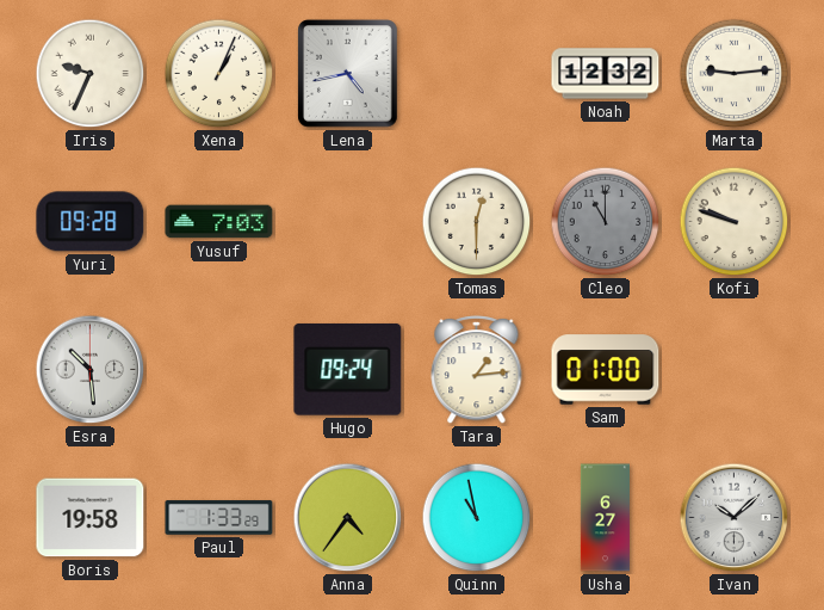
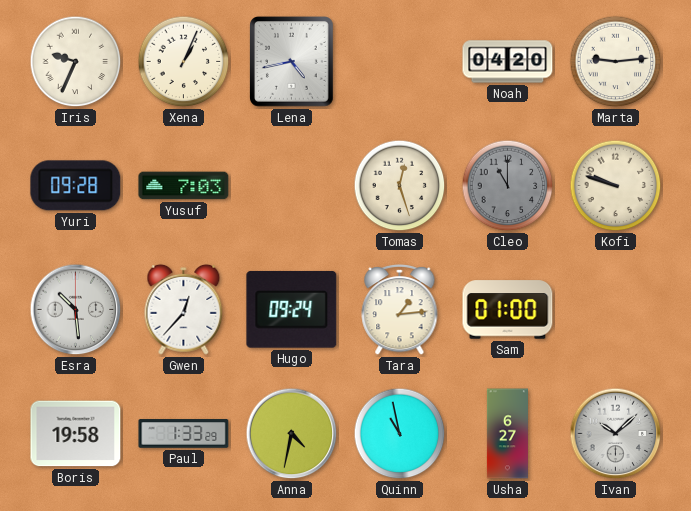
Noah: 12:32 -> 04:20
Tomas: 12:30 -> 12:27
Gwen: none -> 12:37
Anna: 4:36 -> 4:32
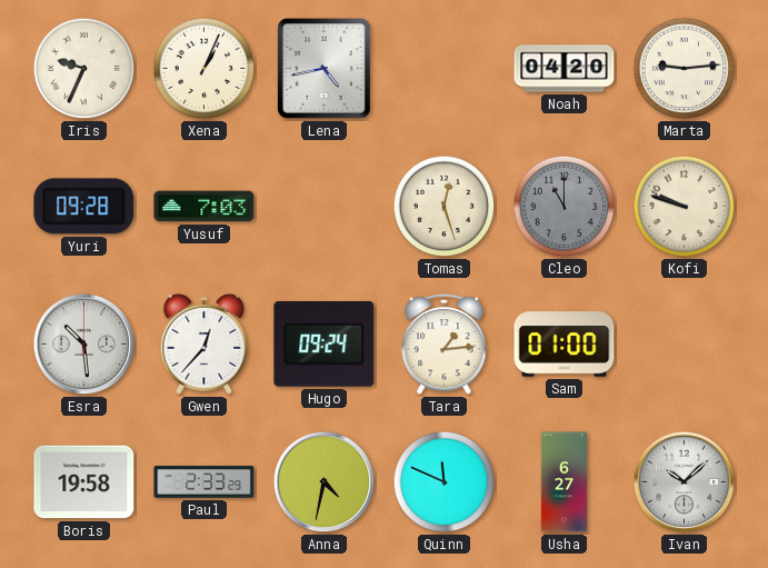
Paul: 1:33 -> 2:33
Quinn: 10:58 -> 11:49
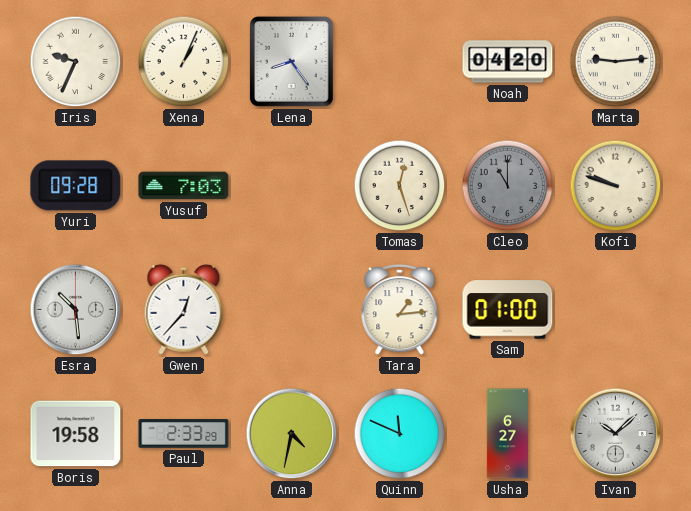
Lena: 4:43 -> 8:24
Hugo: 09:24 -> none
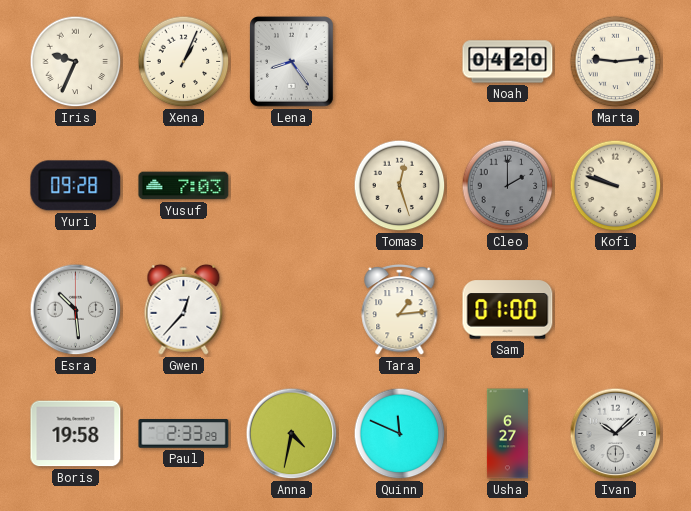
Cleo: 11:00 -> 2:00
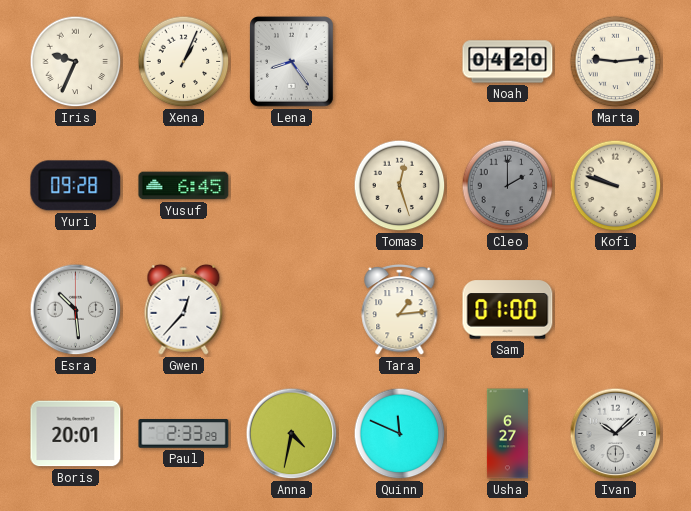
Yusuf: 7:03 -> 6:45
Boris: 19:58 -> 20:01
